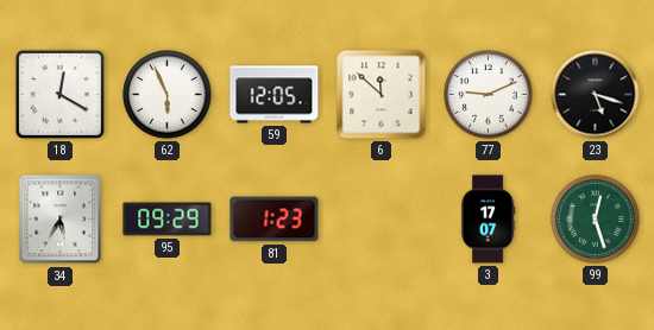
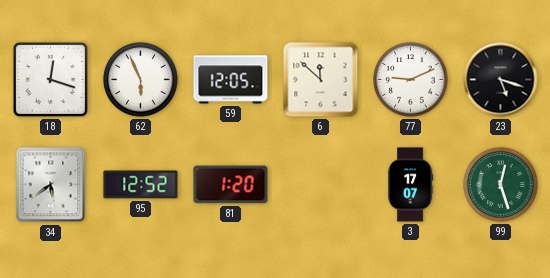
18: 12:20 -> 12:18
34: 5:35 -> 5:39
95: 09:29 -> 12:52
81: 1:23 -> 1:20
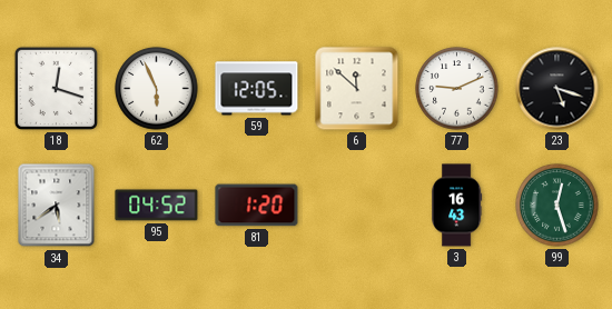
95: 12:52 -> 04:52
3: 17:07 -> 16:43
